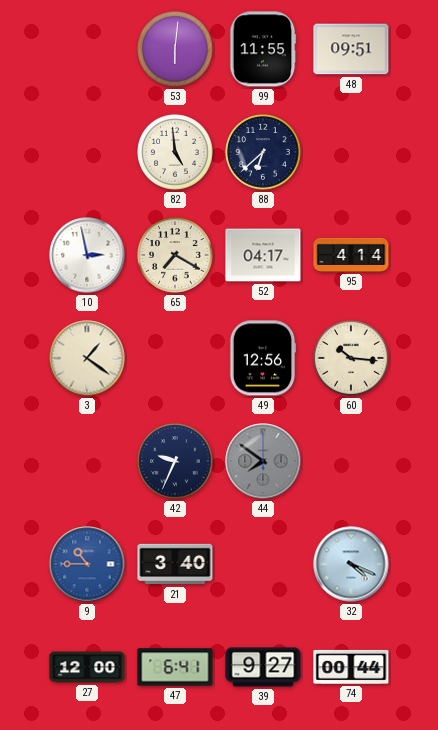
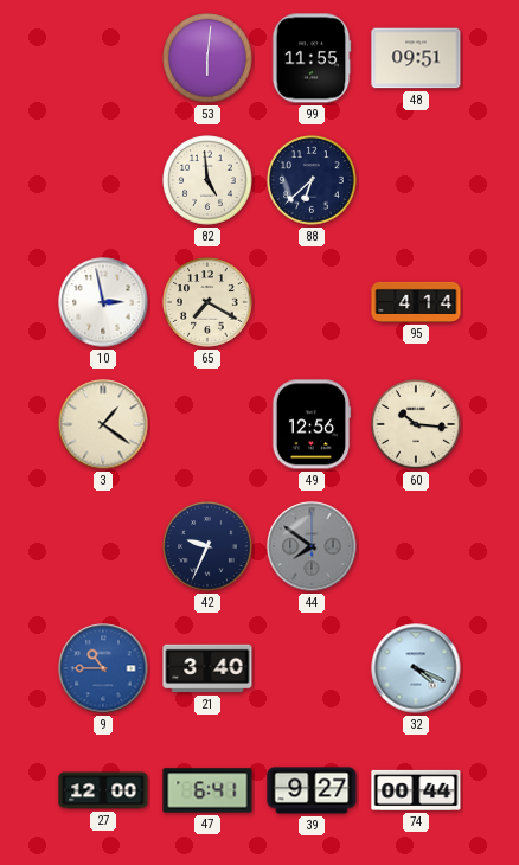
52: 04:17 -> none
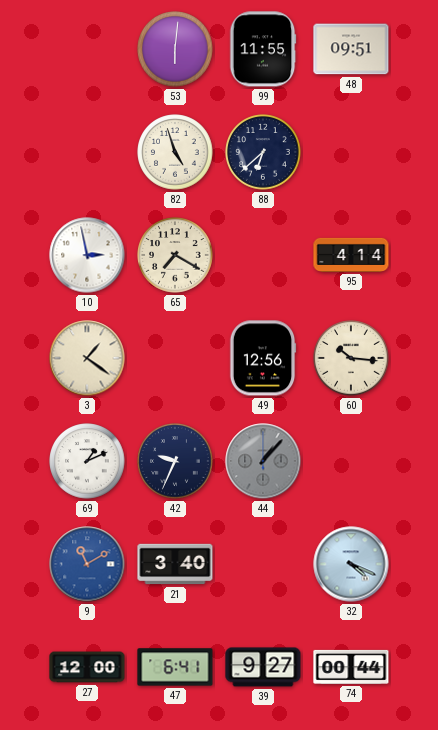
82: 4:59 -> 4:57
69: none -> 1:11
44: 7:51 -> 1:07
9: 10:45 -> 11:10
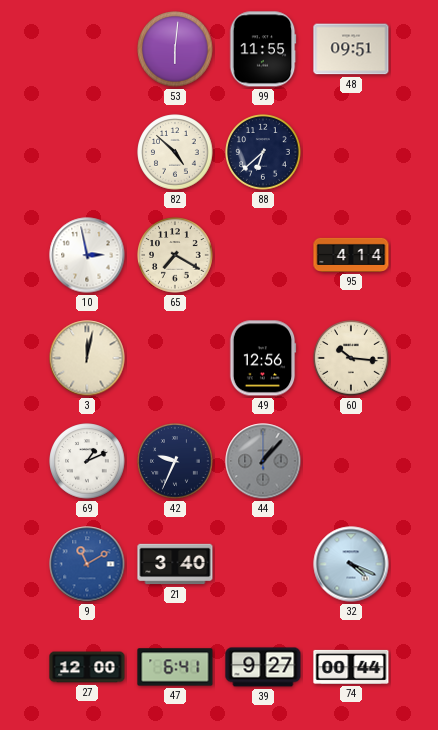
82: 4:57 -> 4:52
3: 1:21 -> 12:02
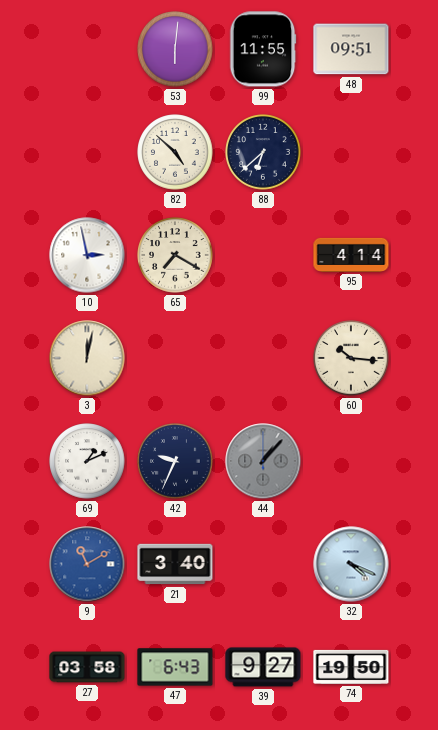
49: 12:56 -> none
27: 12:00 -> 03:58
47: 6:41 -> 6:43
74: 00:44 -> 19:50
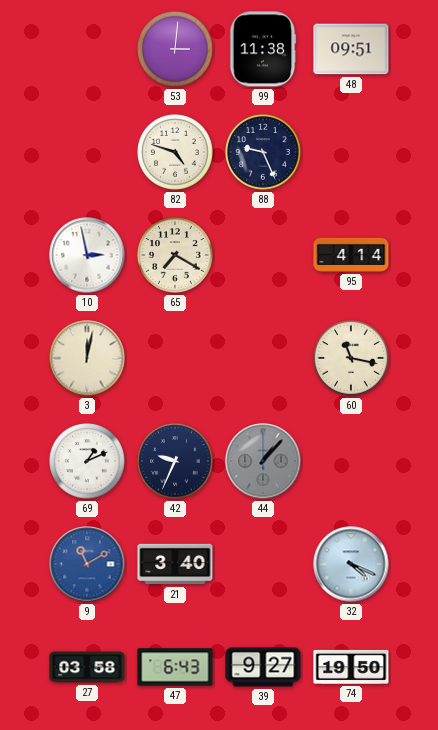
53: 6:01 -> 3:01
99: 11:55 -> 11:38
82: 4:52 -> 4:48
88: 6:38 -> 9:26
60: 10:16 -> 11:17
